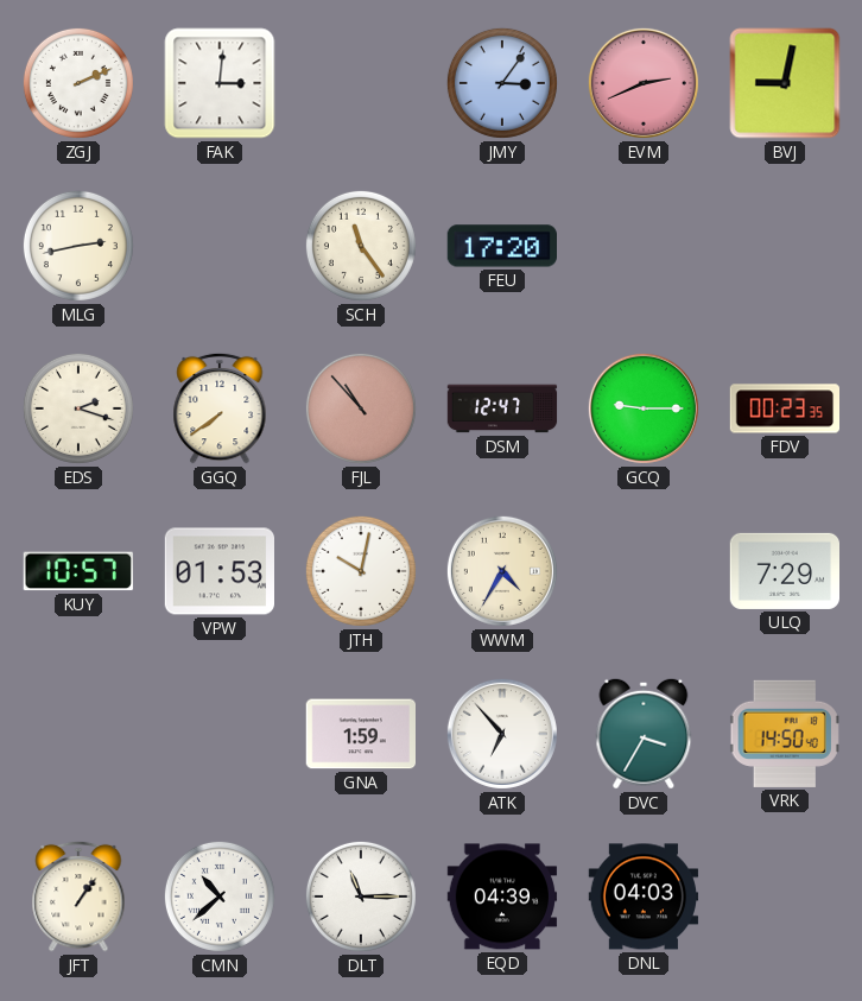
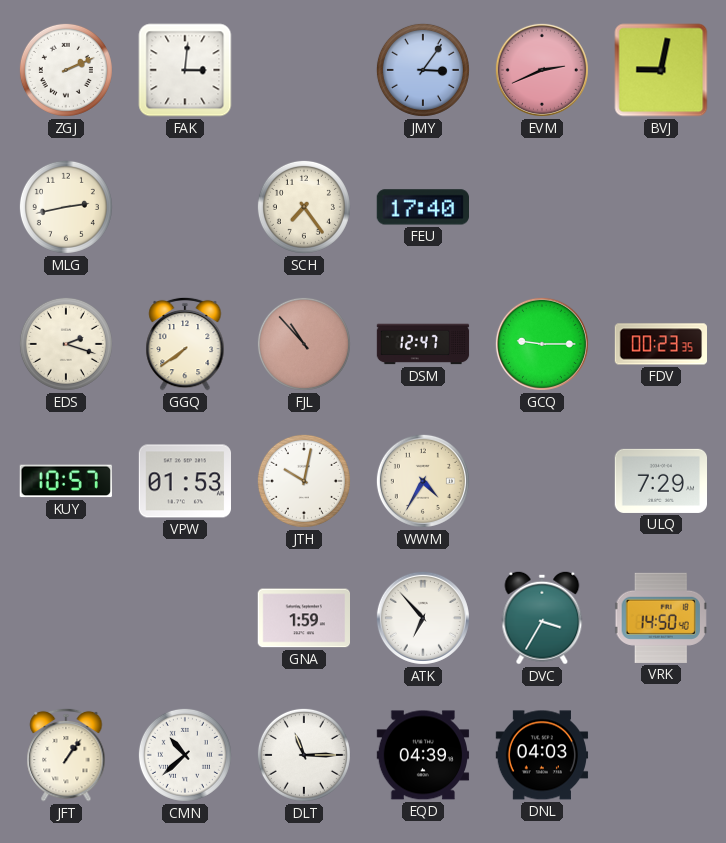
SCH: 11:24 -> 7:24
FEU: 17:20 -> 17:40
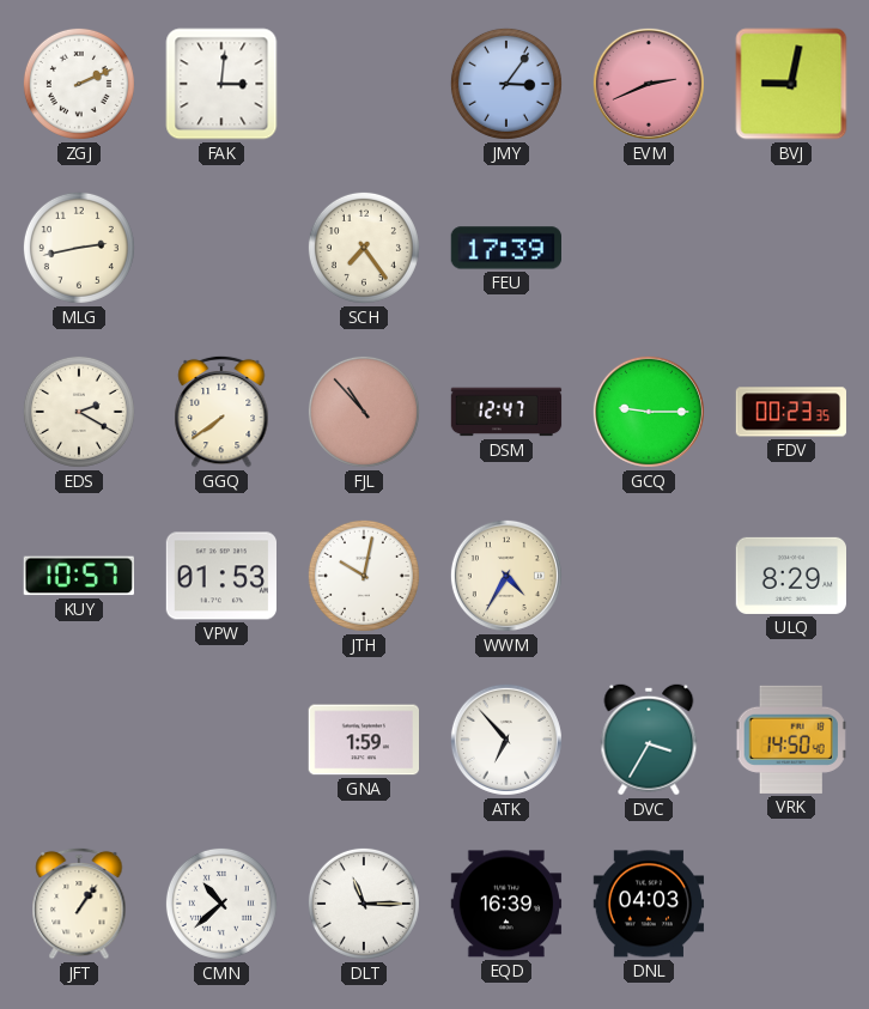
FEU: 17:40 -> 17:39
EDS: 2:18 -> 2:20
ULQ: 7:29 -> 8:29
EQD: 04:39 -> 16:39
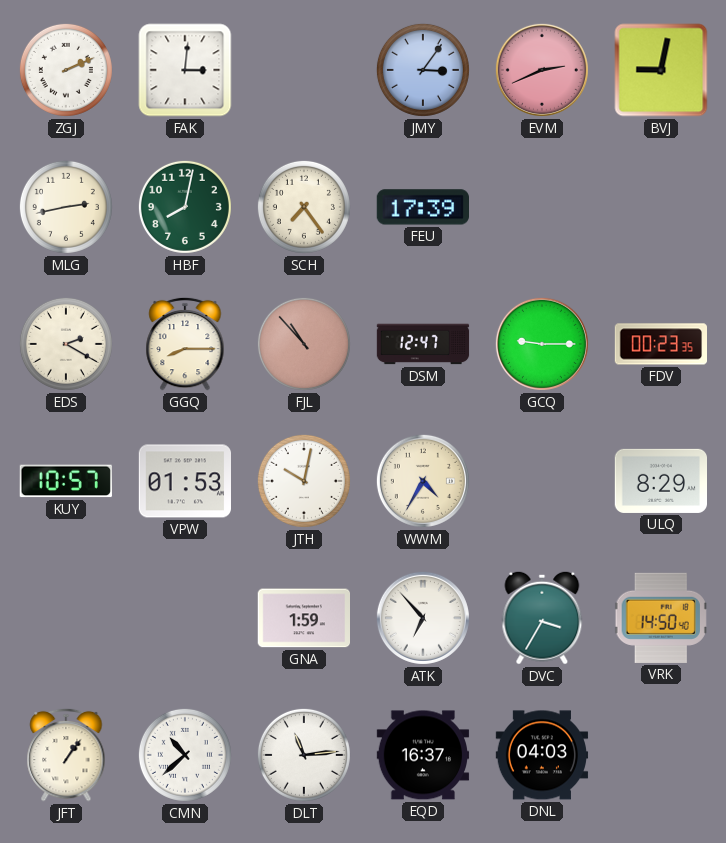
HBF: none -> 8:02
GGQ: 7:39 -> 8:15
DLT: 11:15 -> 11:14
EQD: 16:39 -> 16:37
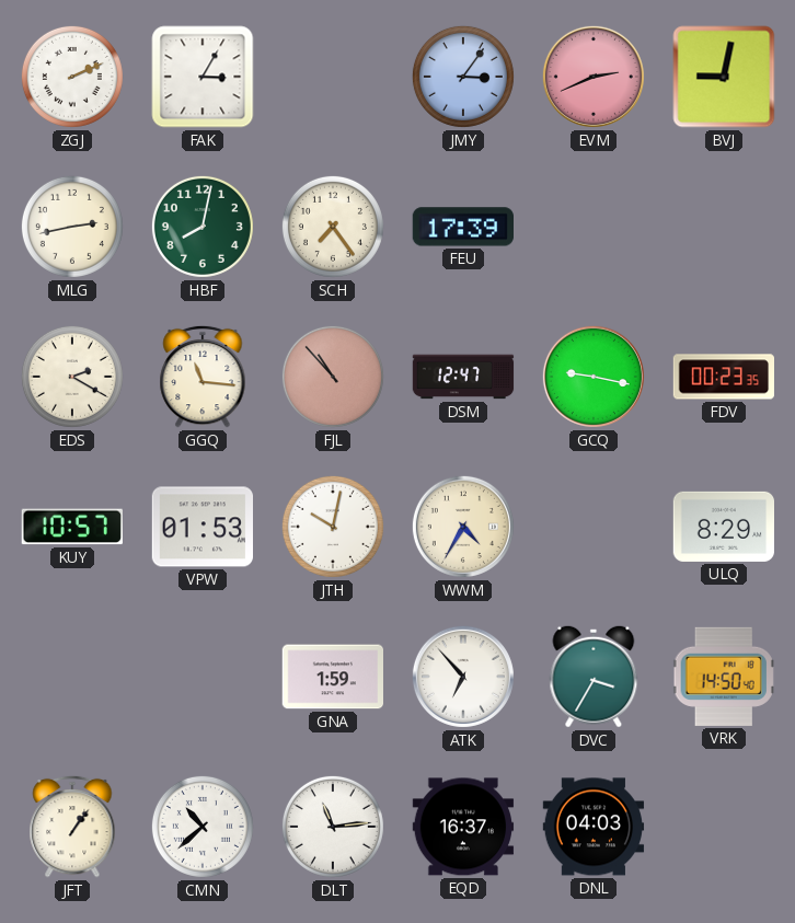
FAK: 3:01 -> 3:05
GGQ: 8:15 -> 11:16
GCQ: 9:15 -> 9:17
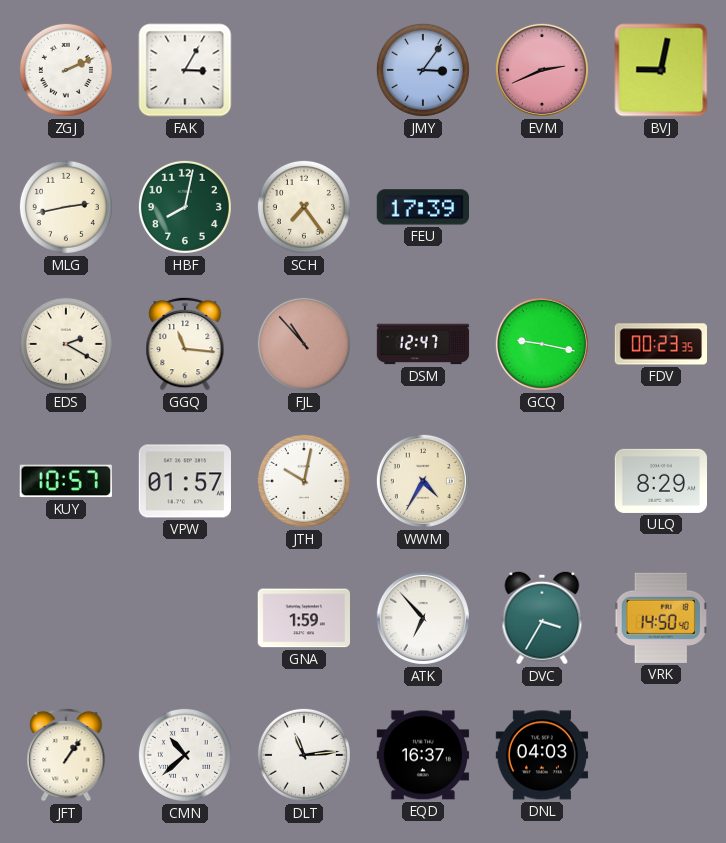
VPW: 01:53 -> 01:57
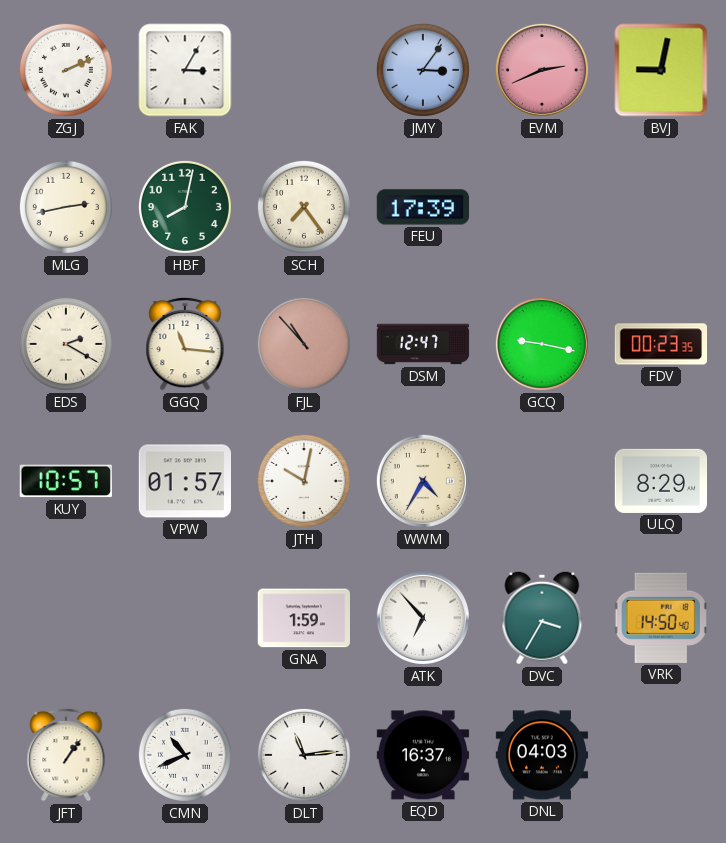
CMN: 10:38 -> 10:41
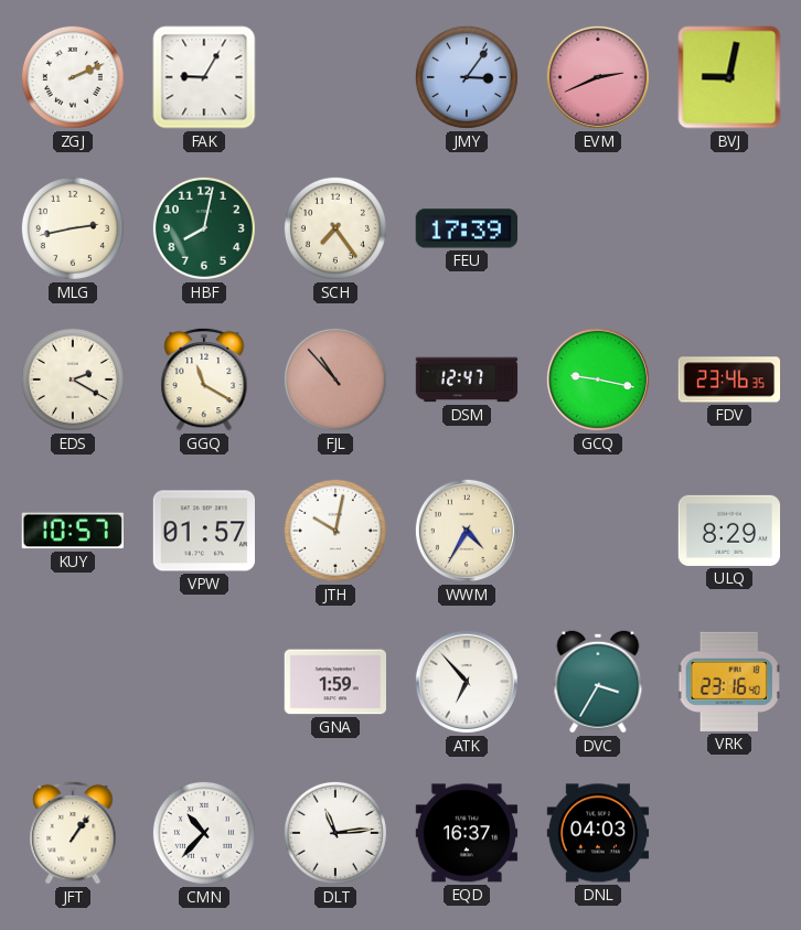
FAK: 3:05 -> 9:05
GGQ: 11:16 -> 11:20
FDV: 00:23 -> 23:46
VRK: 14:50 -> 23:16
CMN: 10:41 -> 10:37
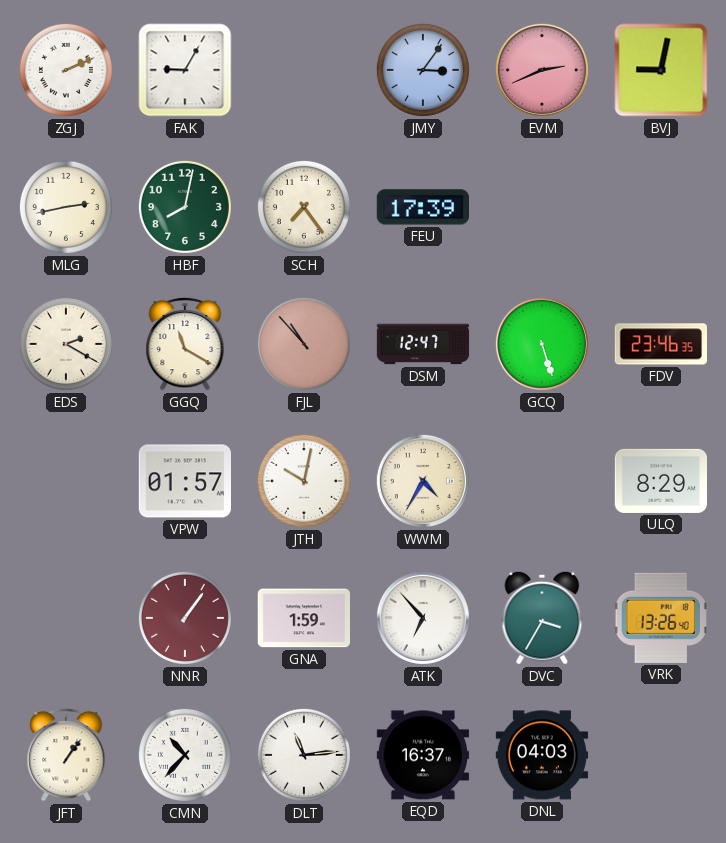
GCQ: 9:17 -> 5:27
KUY: 10:57 -> none
NNR: none -> 1:06
VRK: 23:16 -> 13:26
